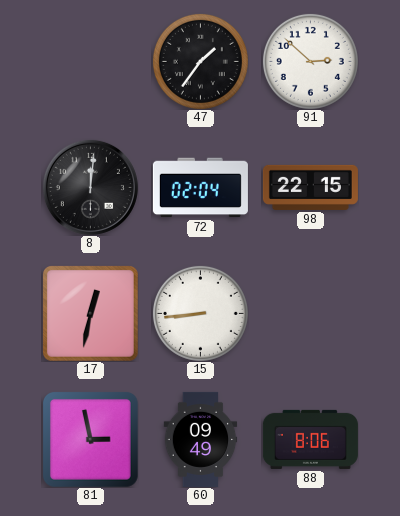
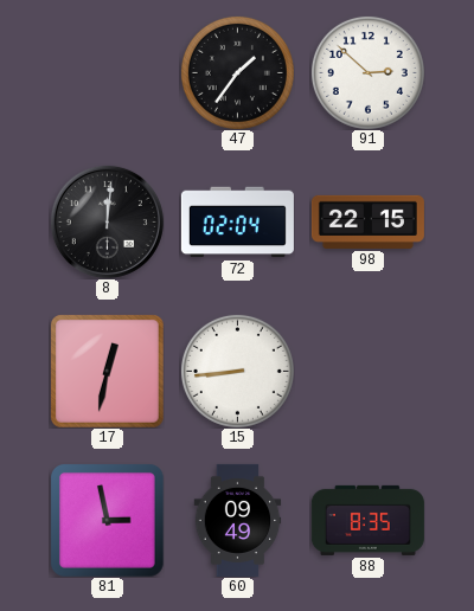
88: 8:06 -> 8:35
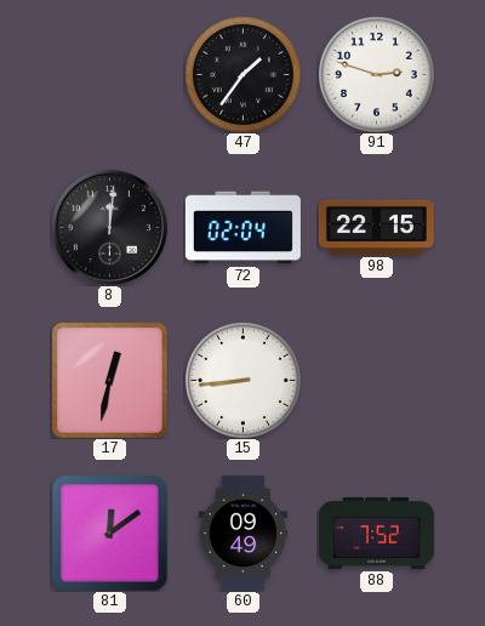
91: 2:52 -> 2:48
81: 2:58 -> 12:09
88: 8:35 -> 7:52
